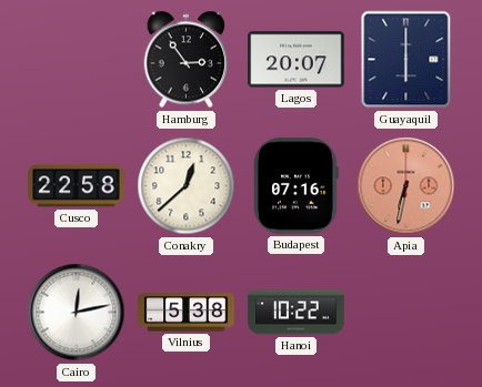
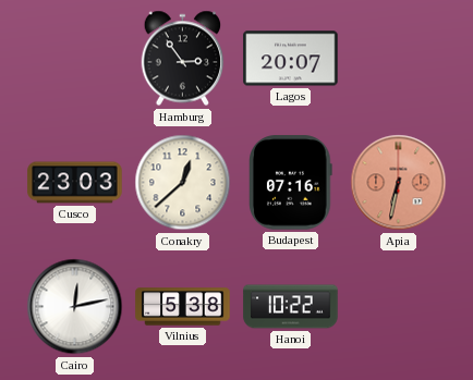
Guayaquil: 6:00 -> none
Cusco: 22:58 -> 23:03
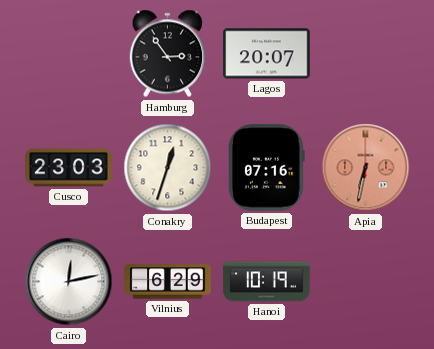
Conakry: 12:38 -> 12:33
Vilnius: 5:38 -> 6:29
Hanoi: 10:22 -> 10:19
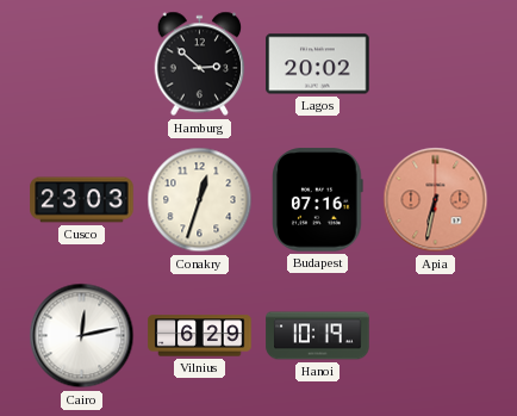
Hamburg: 2:54 -> 2:52
Lagos: 20:07 -> 20:02
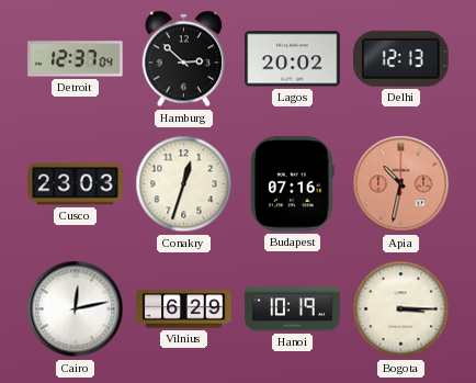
Detroit: none -> 12:37
Delhi: none -> 12:13
Apia: 6:32 -> 10:32
Bogota: none -> 3:15
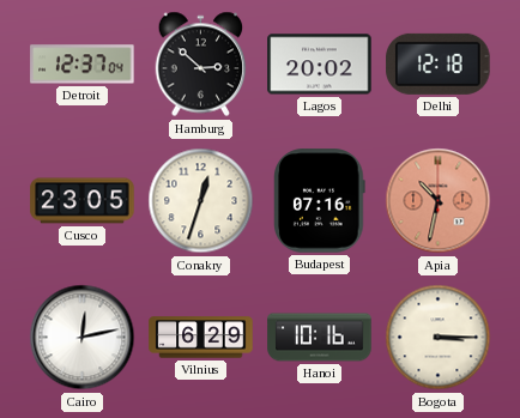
Delhi: 12:13 -> 12:18
Cusco: 23:03 -> 23:05
Hanoi: 10:19 -> 10:16
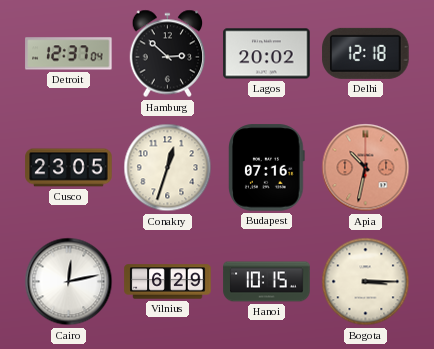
Hanoi: 10:16 -> 10:15
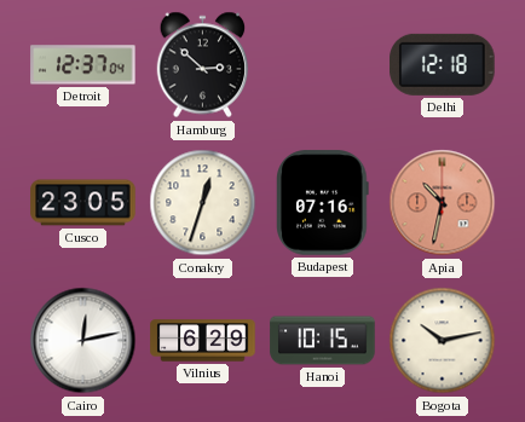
Lagos: 20:02 -> none
Bogota: 3:15 -> 10:13
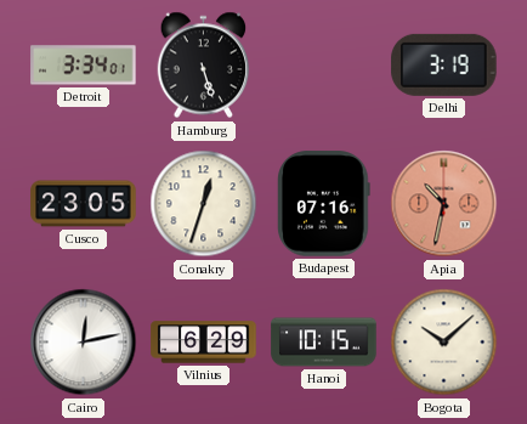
Detroit: 12:37 -> 3:34
Hamburg: 2:52 -> 5:27
Delhi: 12:18 -> 3:19
Bogota: 10:13 -> 10:08
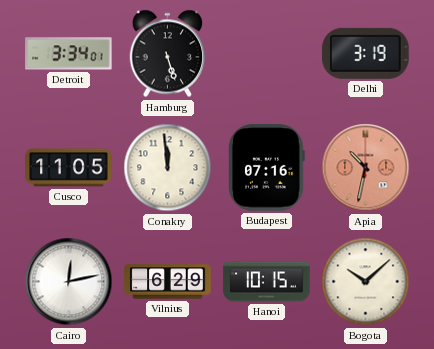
Cusco: 23:05 -> 11:05
Conakry: 12:33 -> 11:59
